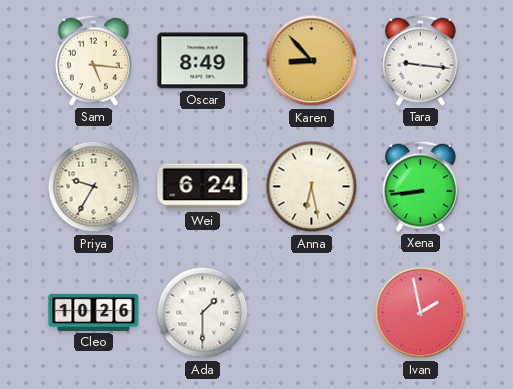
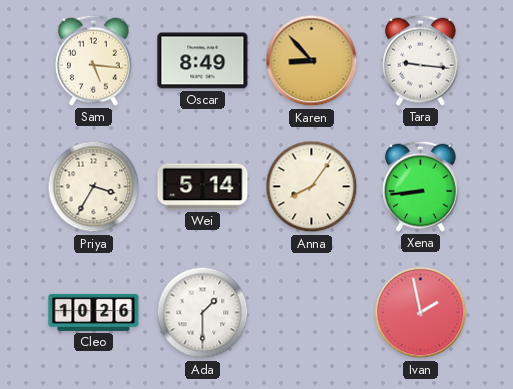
Priya: 9:35 -> 3:35
Wei: 6:24 -> 5:14
Anna: 6:28 -> 8:06
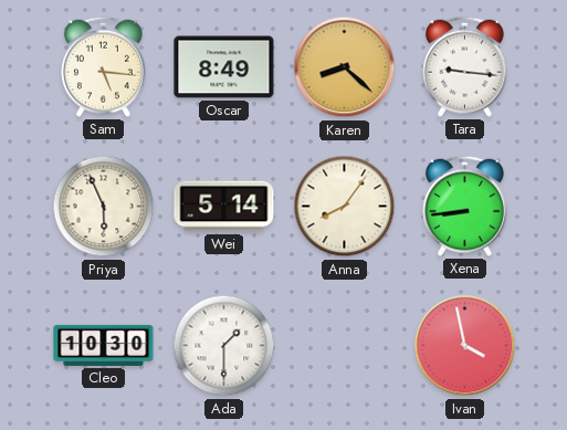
Karen: 8:53 -> 8:22
Priya: 3:35 -> 5:56
Cleo: 10:26 -> 10:30
Ivan: 1:58 -> 3:58
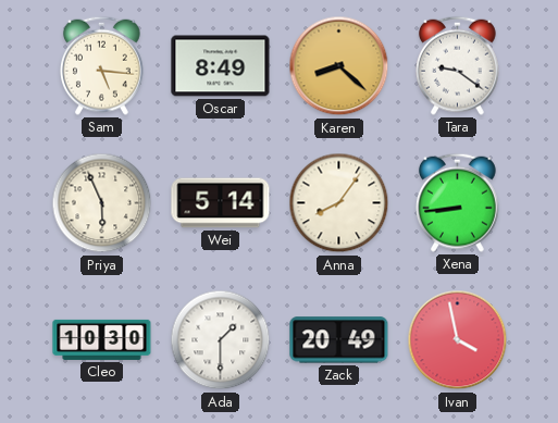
Tara: 9:16 -> 9:21
Zack: none -> 20:49
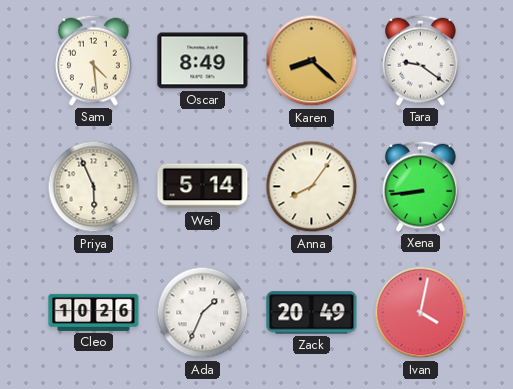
Sam: 5:16 -> 4:29
Cleo: 10:30 -> 10:26
Ada: 1:30 -> 1:34
Ivan: 3:58 -> 4:02
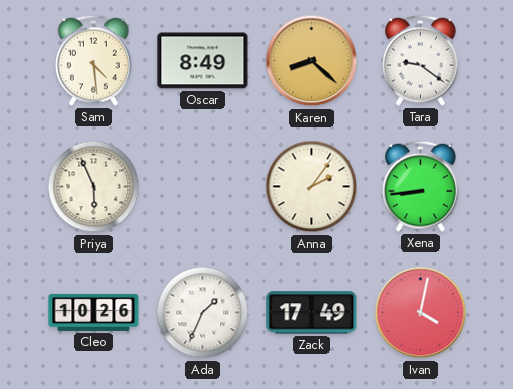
Wei: 5:14 -> none
Anna: 8:06 -> 2:06
Zack: 20:49 -> 17:49
